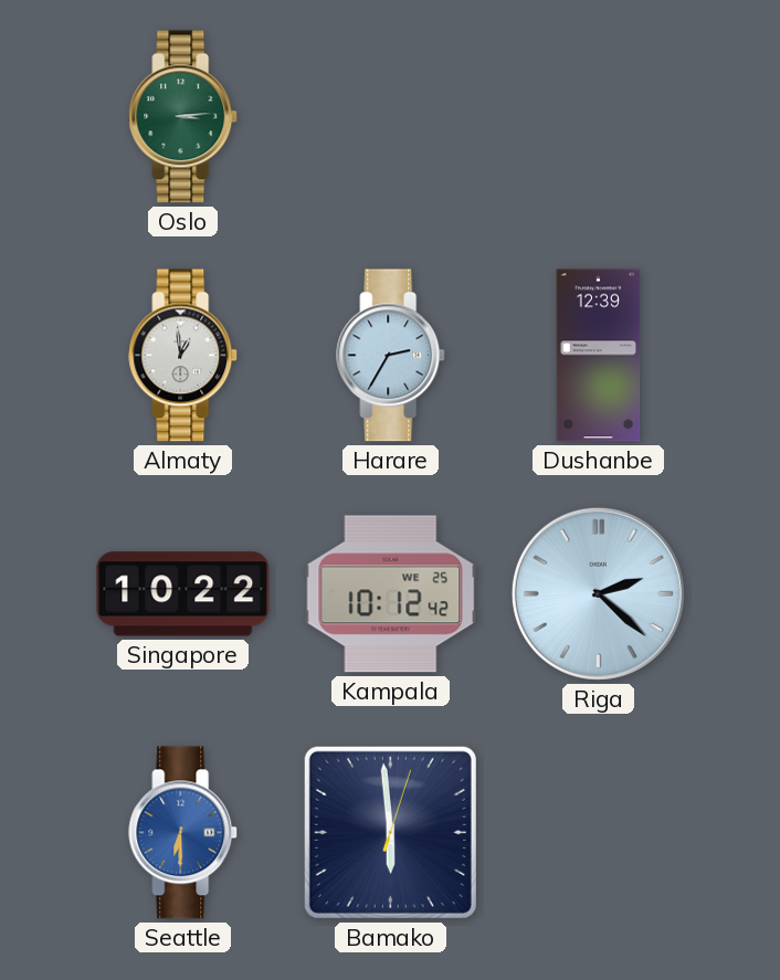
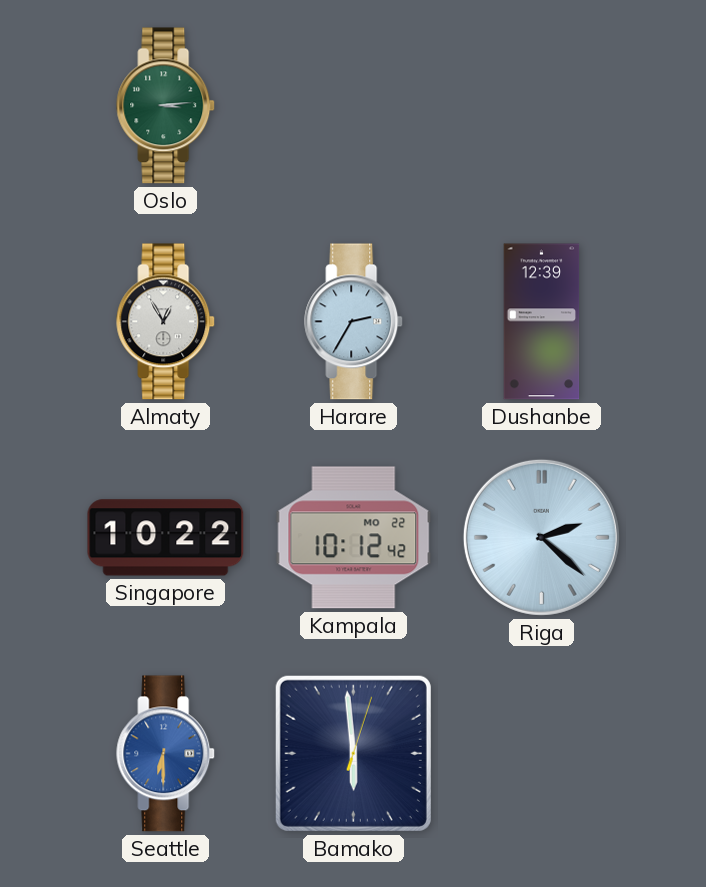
Almaty: 12:59 -> 12:55
Kampala date: WE 25 -> MO 22
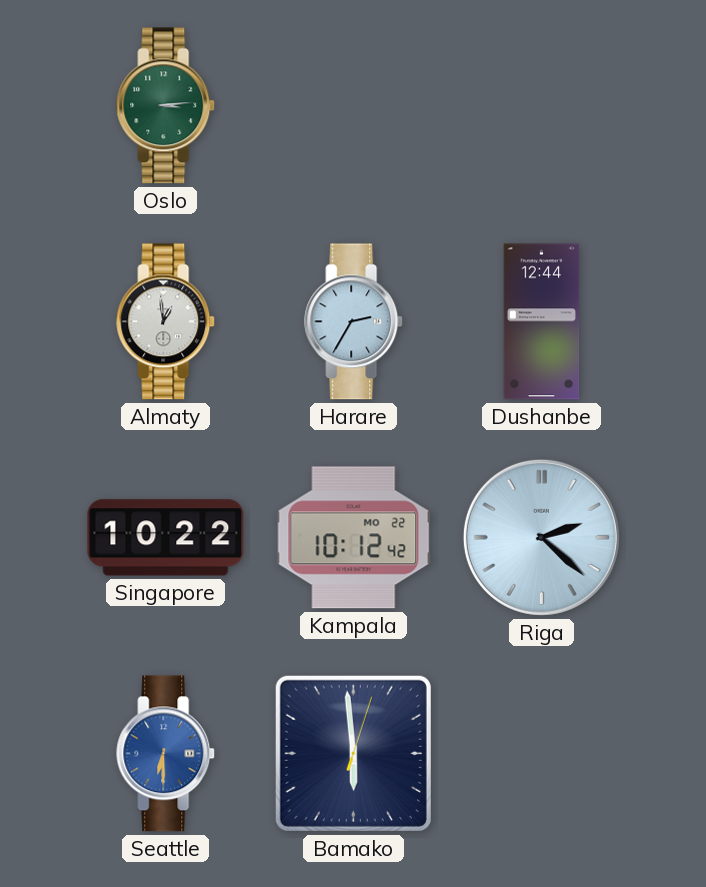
Almaty: 12:55 -> 12:59
Dushanbe: 12:39 -> 12:44
